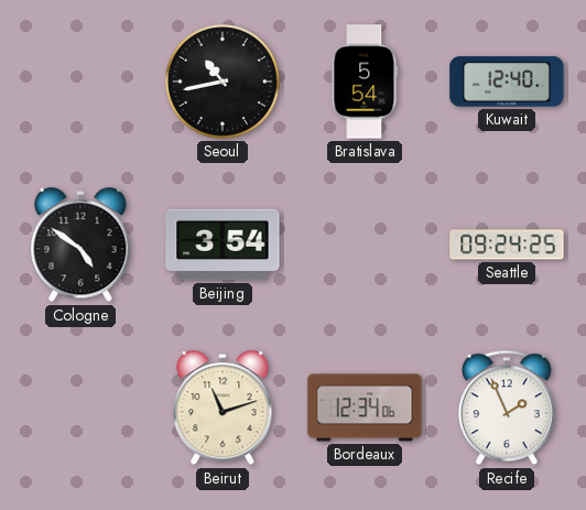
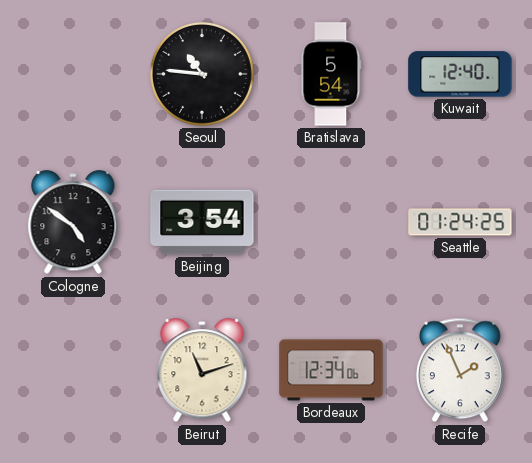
Seoul: 10:43 -> 10:46
Seattle: 09:24 -> 01:24
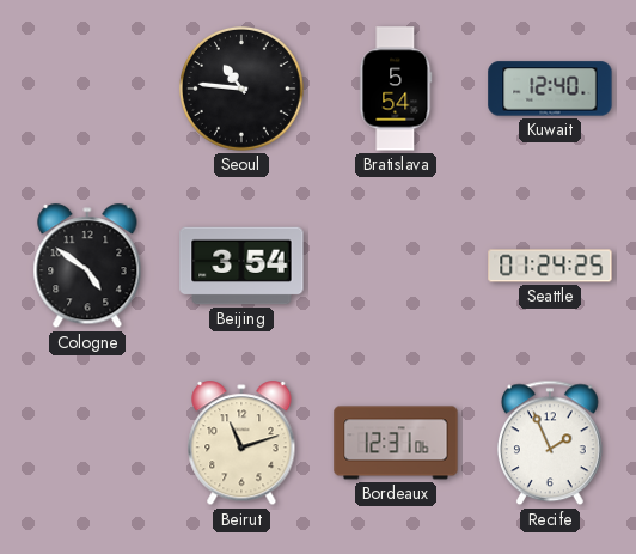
Bordeaux: 12:34 -> 12:31
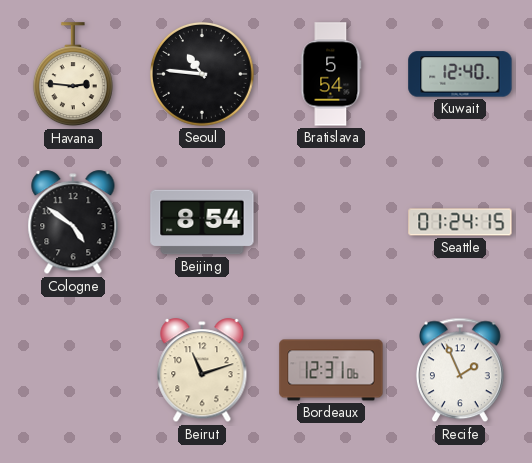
Havana: none -> 2:46
Beijing: 3:54 -> 8:54
Seattle: 01:24:25 -> 01:24:15
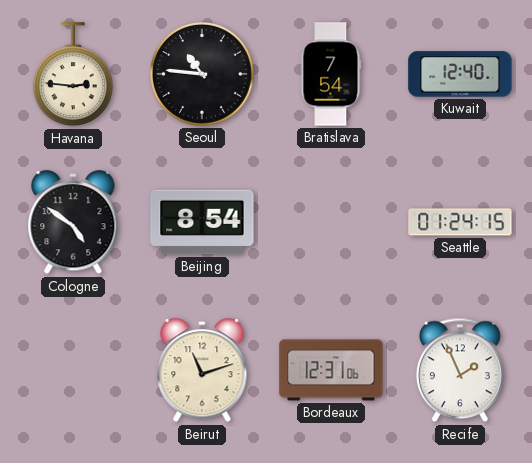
Bratislava: 5:54 -> 7:54
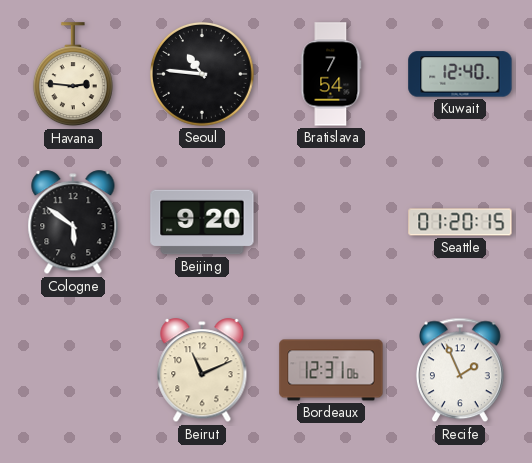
Cologne: 4:51 -> 5:51
Beijing: 8:54 -> 9:20
Seattle: 01:24 -> 01:20
Beirut: 11:12 -> 11:11
